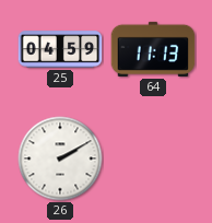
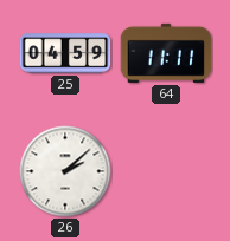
64: 11:13 -> 11:11
26: 2:10 -> 2:08
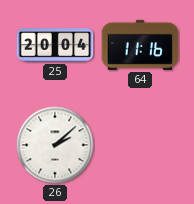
25: 04:59 -> 20:04
64: 11:11 -> 11:16
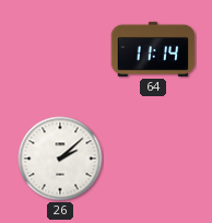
25: 20:04 -> none
64: 11:16 -> 11:14
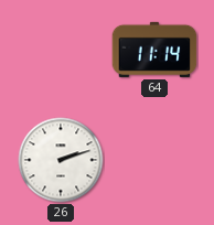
26: 2:08 -> 2:12
